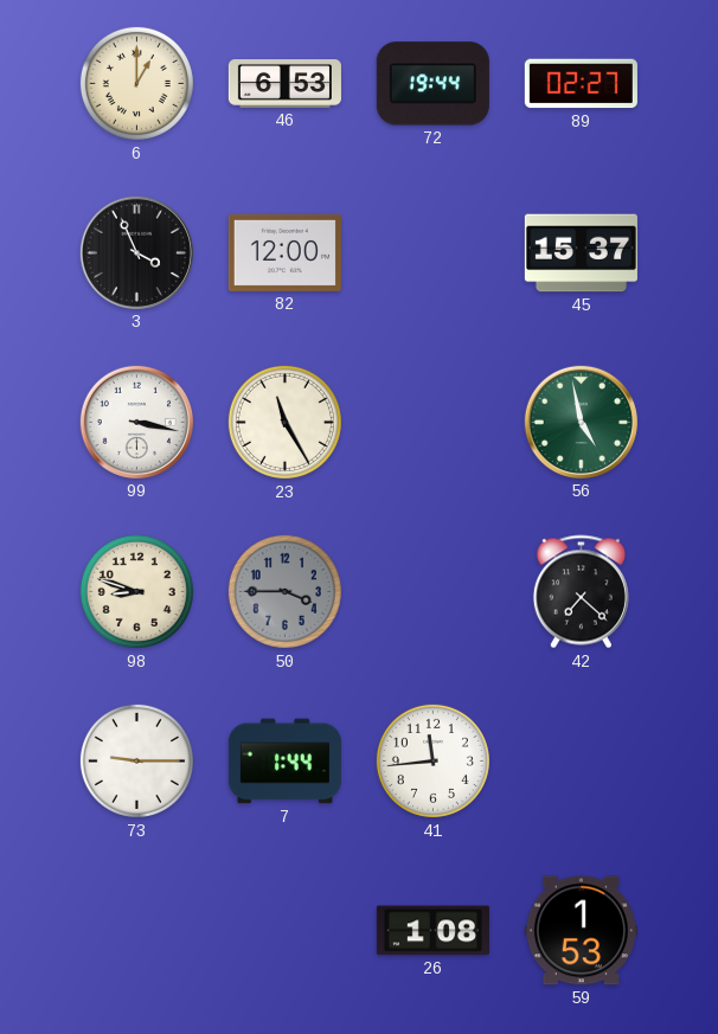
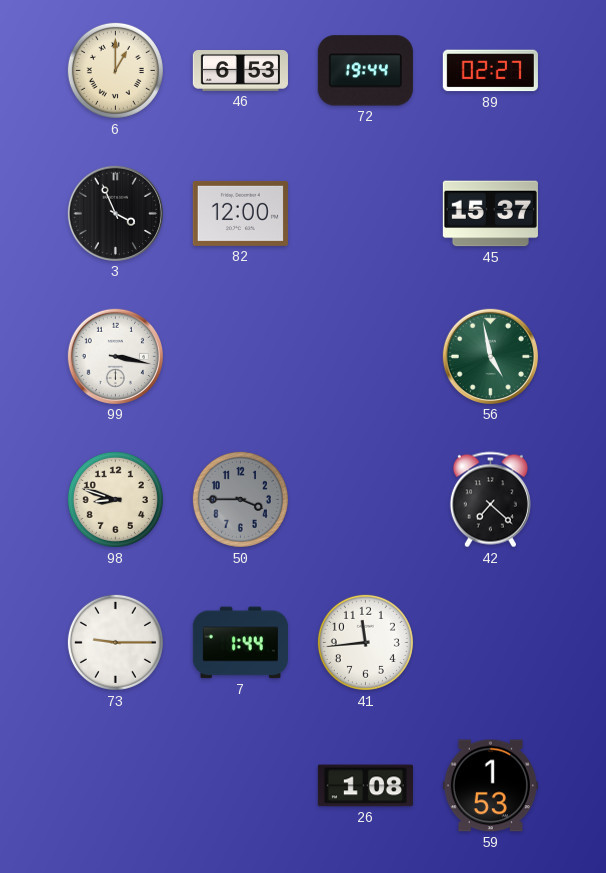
23: 11:25 -> none
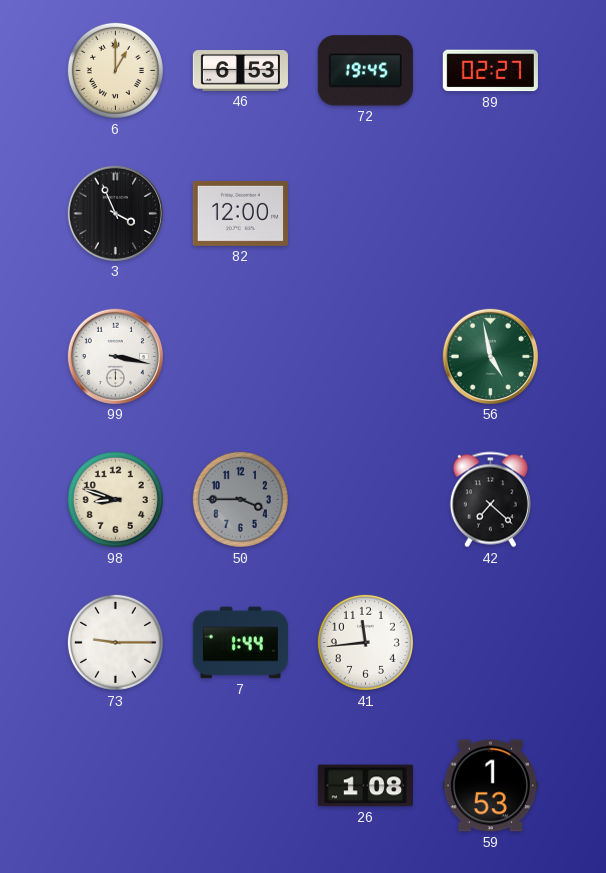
72: 19:44 -> 19:45
45: 15:37 -> none
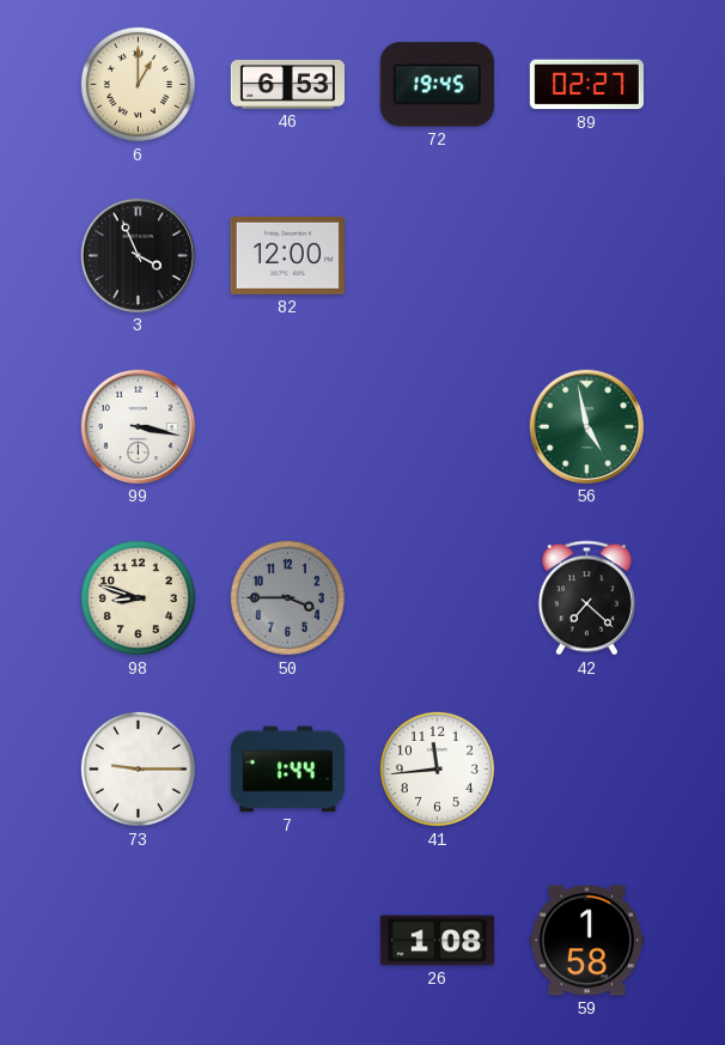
59: 1:53 -> 1:58
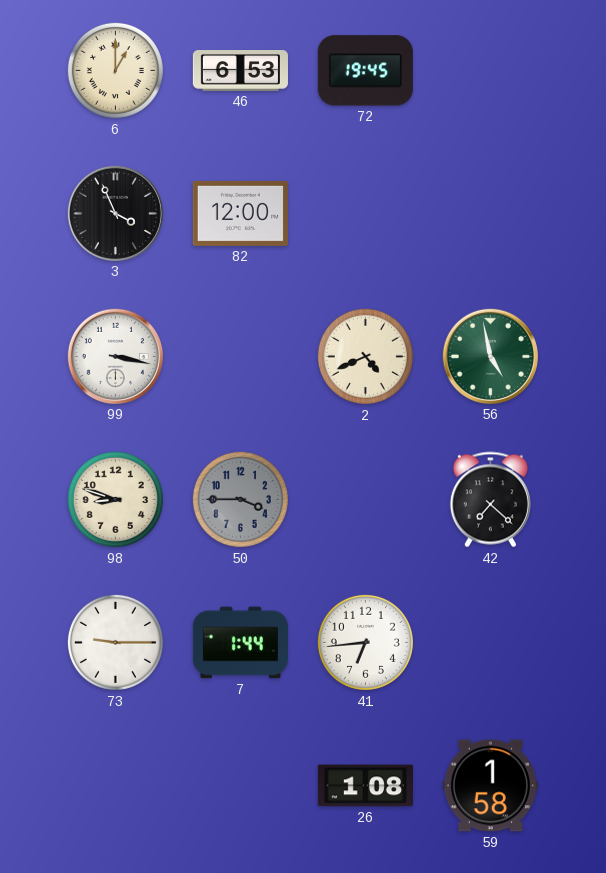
89: 02:27 -> none
2: none -> 4:41
41: 11:44 -> 6:44
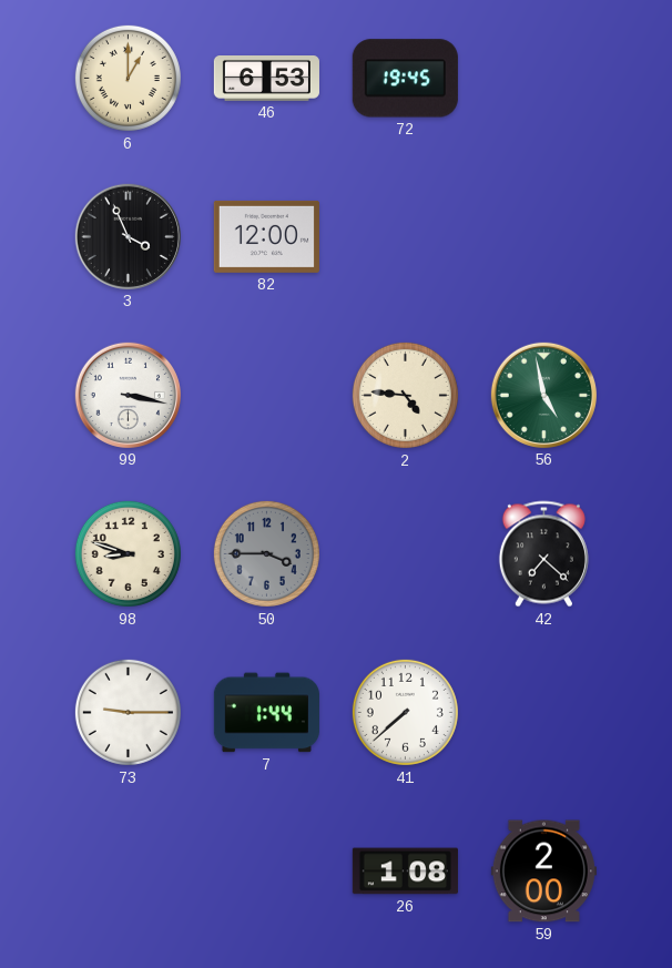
2: 4:41 -> 4:46
41: 6:44 -> 7:38
59: 1:58 -> 2:00
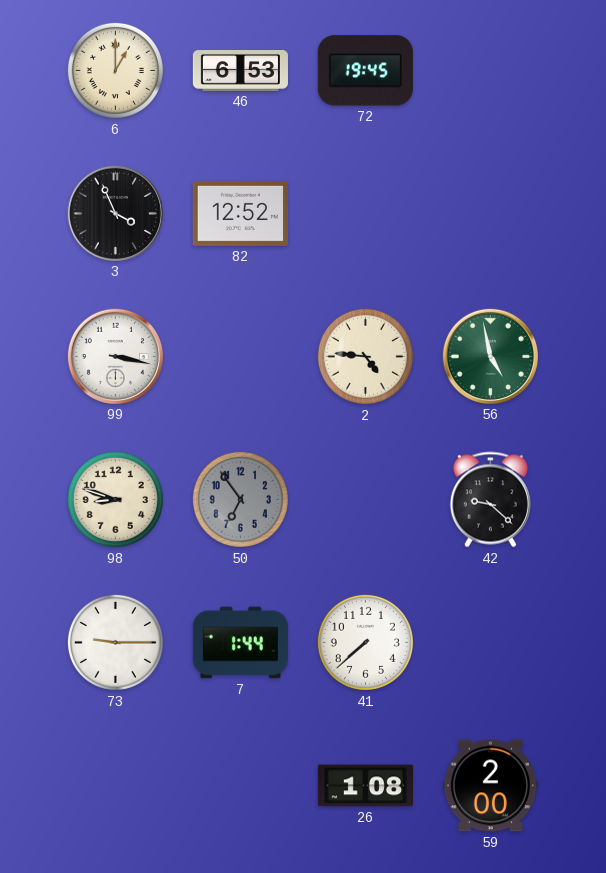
82: 12:00 -> 12:52
50: 3:45 -> 6:54
42: 7:22 -> 9:22
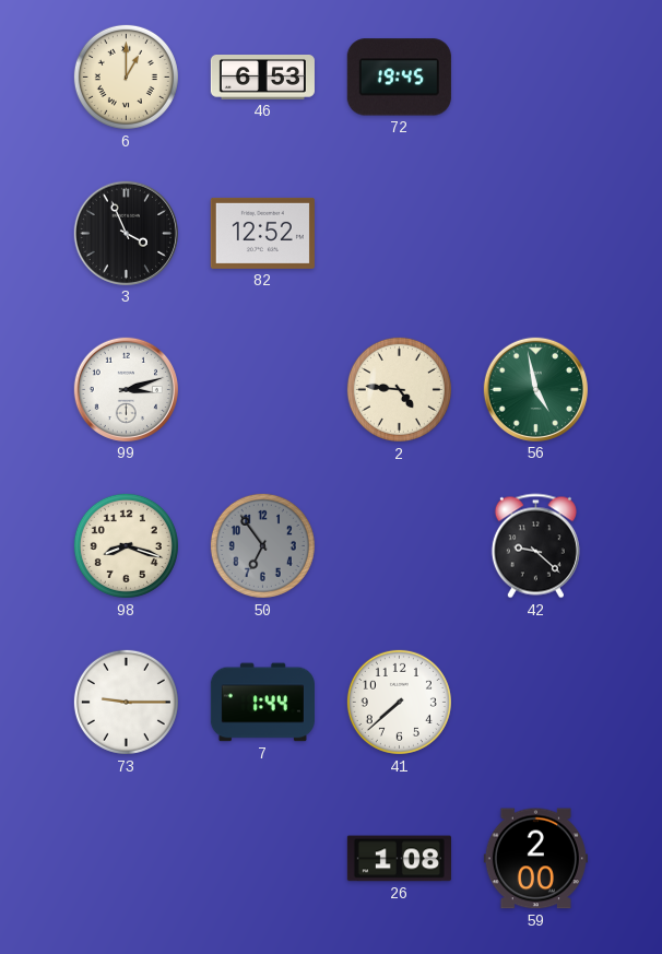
99: 3:17 -> 3:12
98: 8:48 -> 8:18
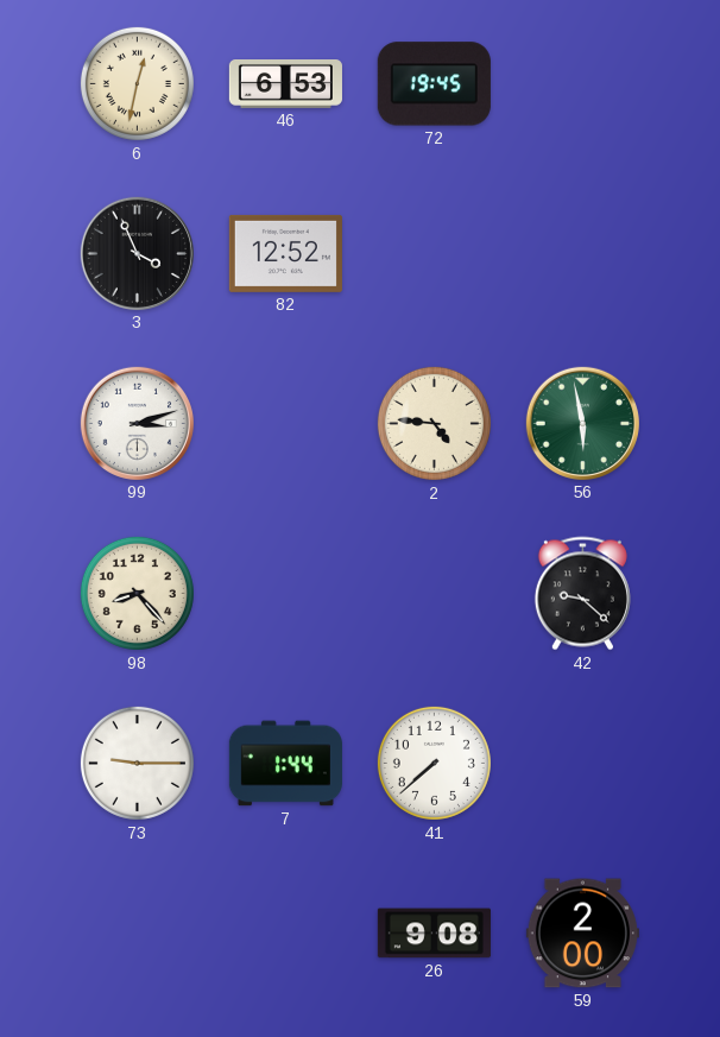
6: 1:00 -> 12:32
56: 4:58 -> 5:58
98: 8:18 -> 8:23
50: 6:54 -> none
26: 1:08 -> 9:08
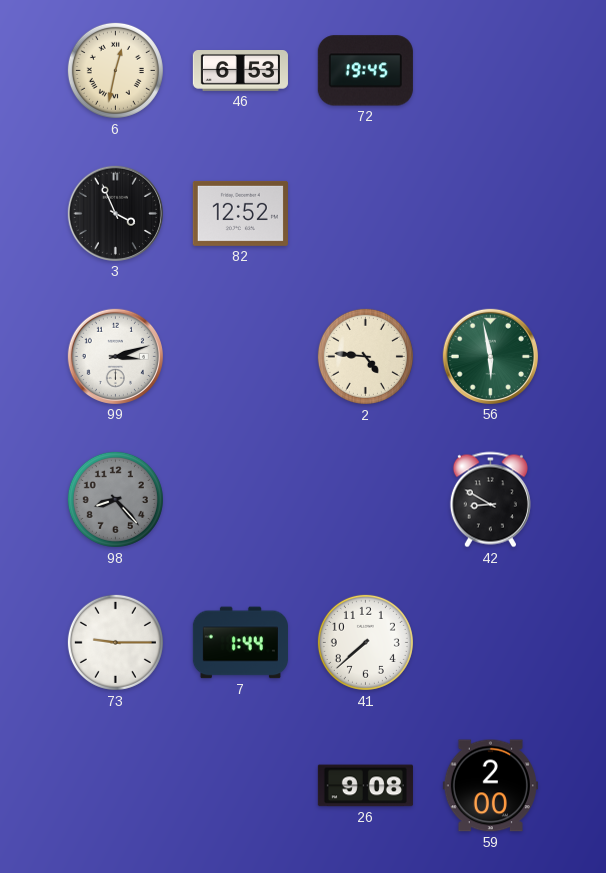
98 dial: cream -> grey
42: 9:22 -> 8:50
